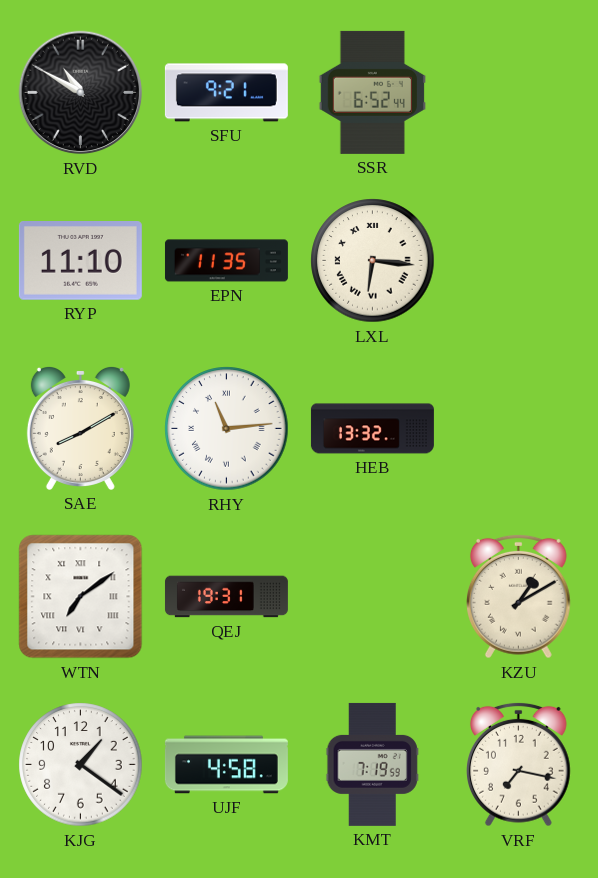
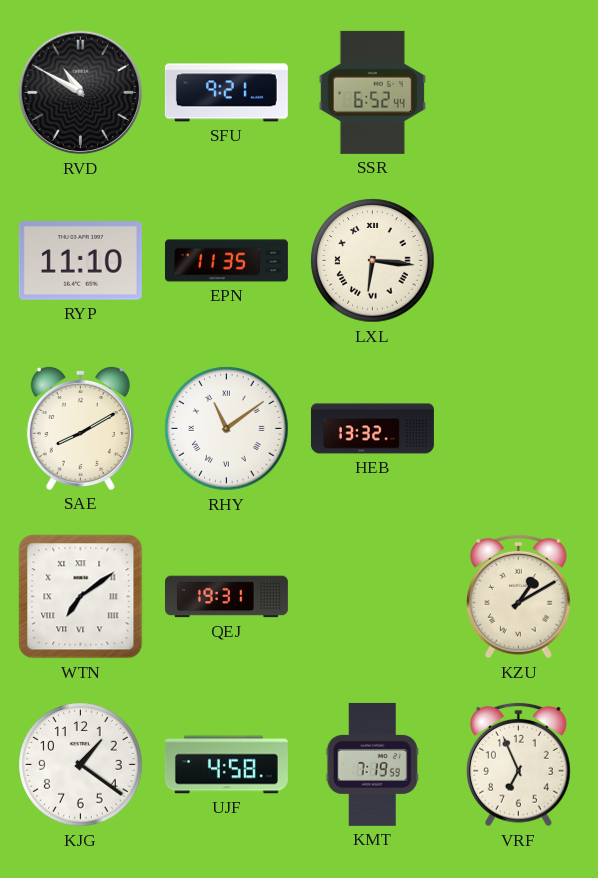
RHY: 11:14 -> 11:09
VRF: 7:17 -> 6:56
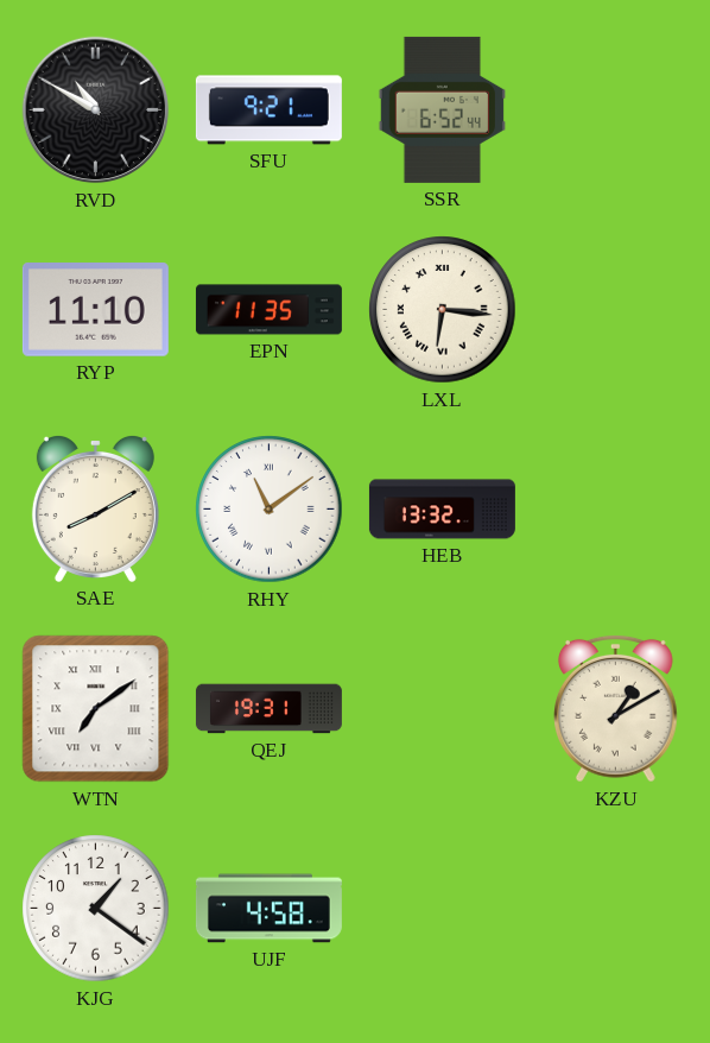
KMT: 7:19 -> none
VRF: 6:56 -> none
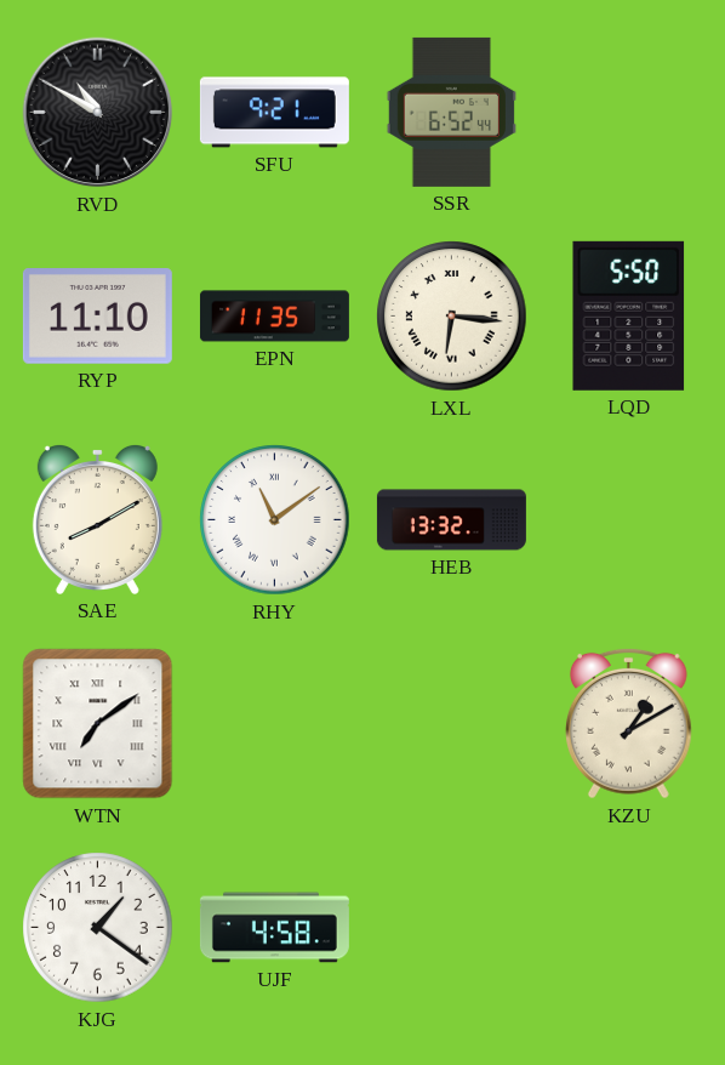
LQD: none -> 5:50
QEJ: 19:31 -> none
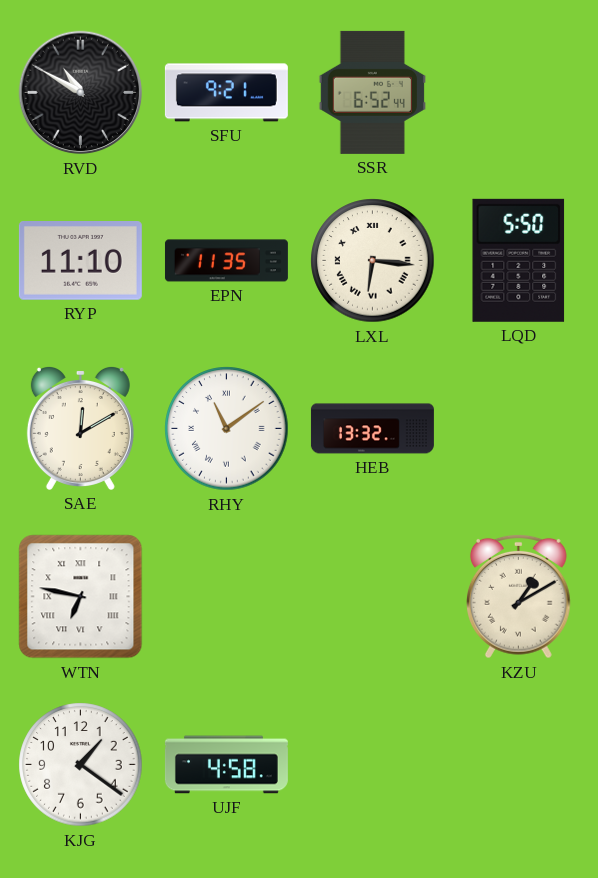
SAE: 8:10 -> 12:10
WTN: 7:09 -> 6:47
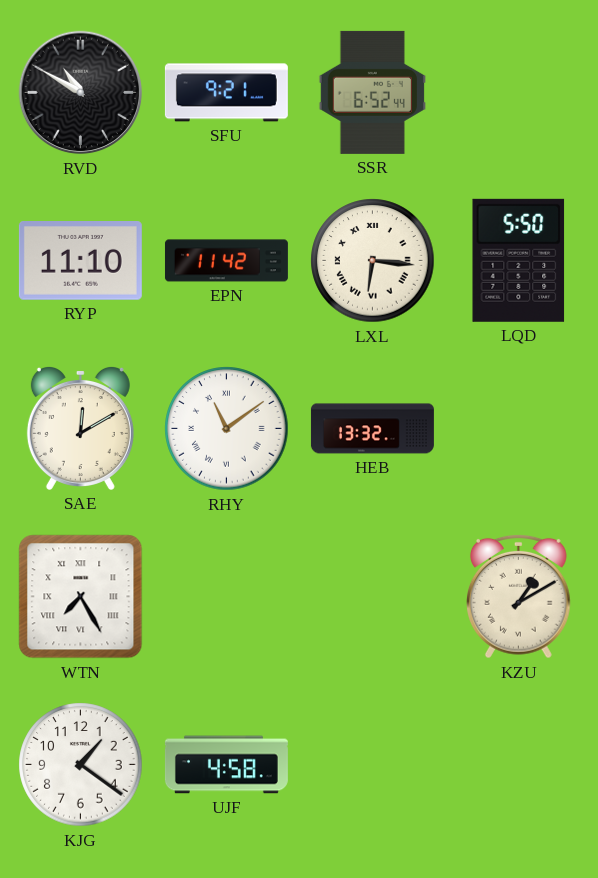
EPN: 11:35 -> 11:42
WTN: 6:47 -> 7:25
